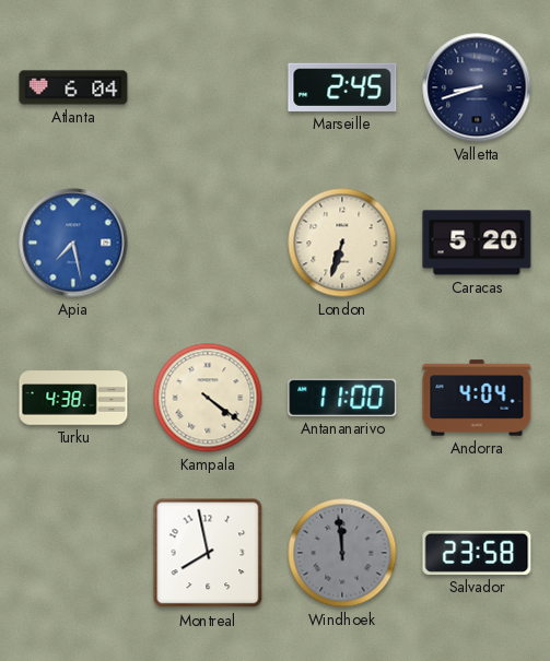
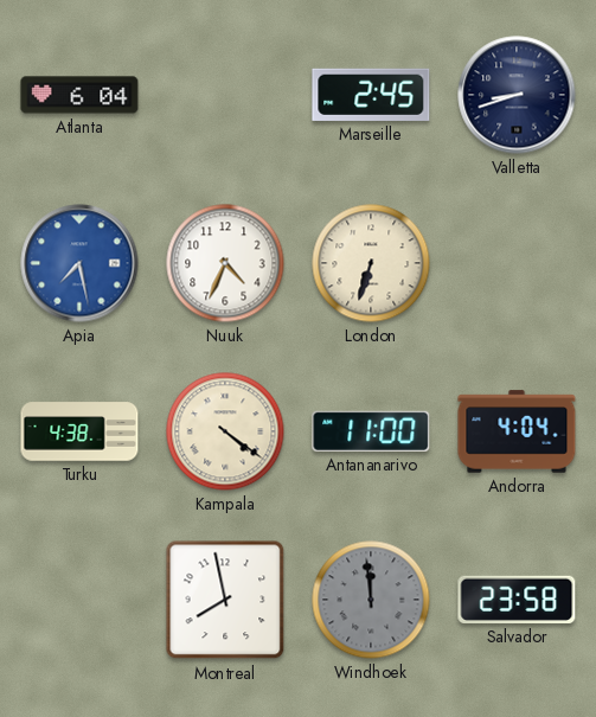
Nuuk: none -> 4:34
Caracas: 5:20 -> none
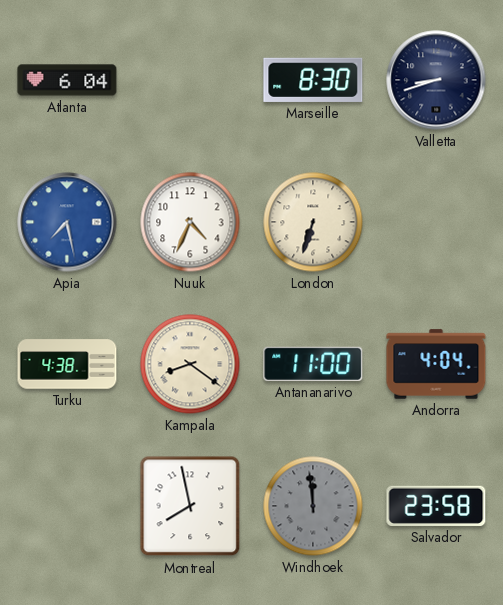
Marseille: 2:45 -> 8:30
Kampala: 4:21 -> 8:21
